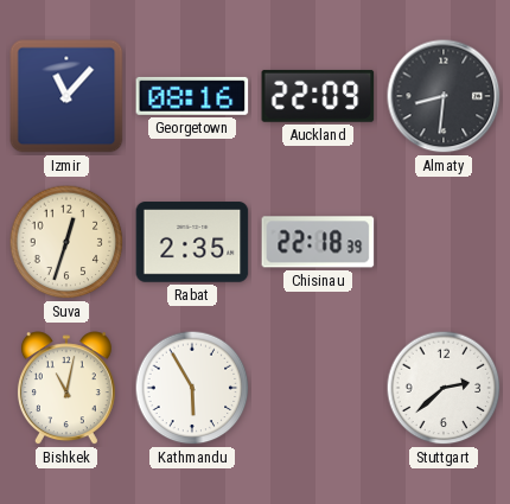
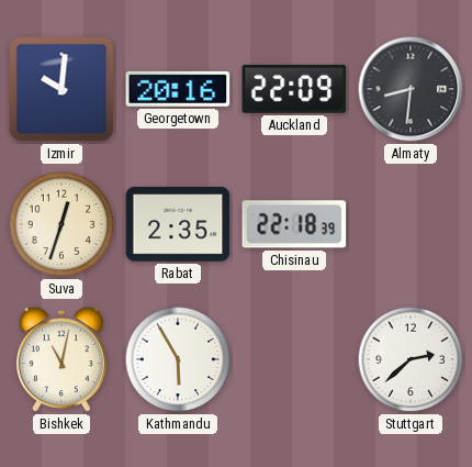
Izmir: 11:07 -> 10:01
Georgetown: 08:16 -> 20:16
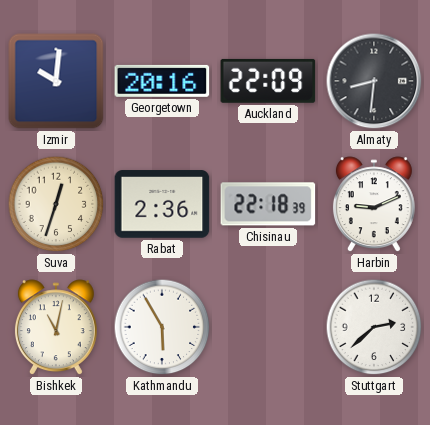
Rabat: 2:35 -> 2:36
Harbin: none -> 9:11
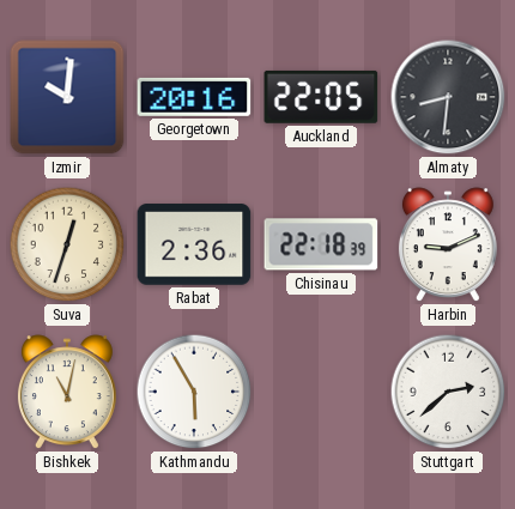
Auckland: 22:09 -> 22:05
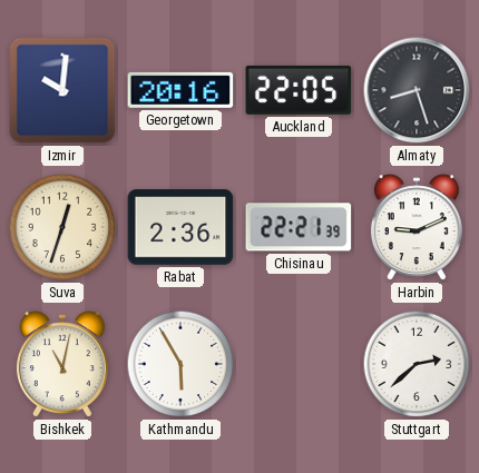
Almaty: 8:31 -> 8:27
Chisinau: 22:18 -> 22:21
